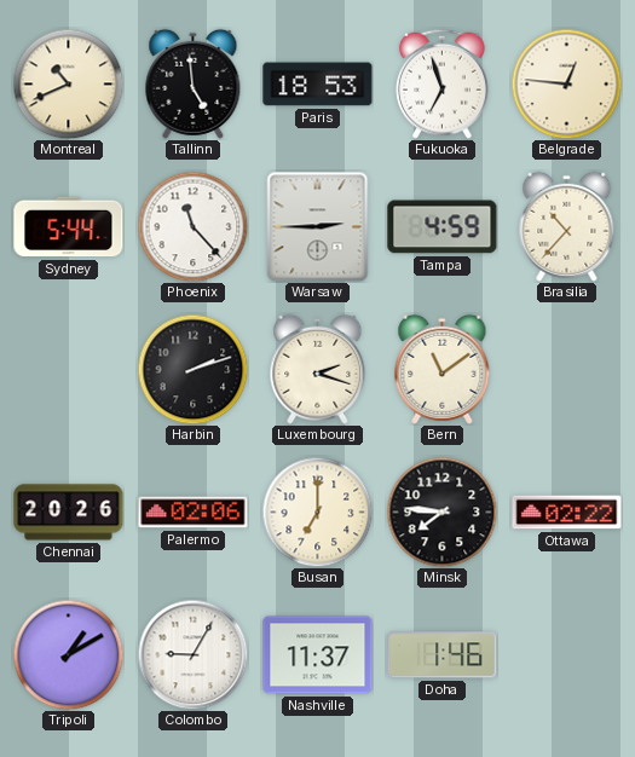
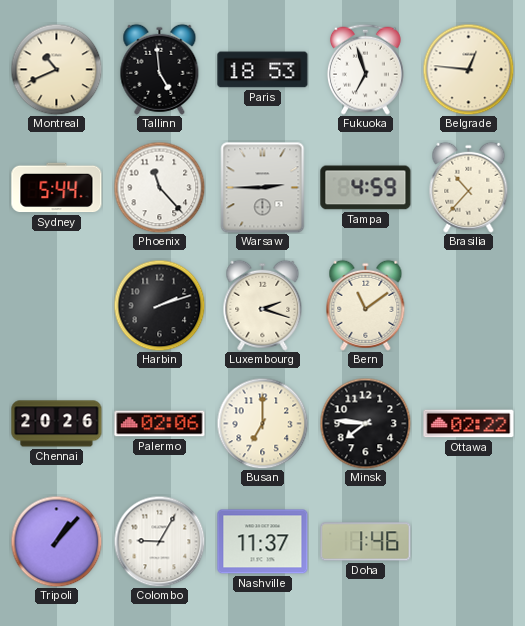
Tripoli: 1:10 -> 1:07
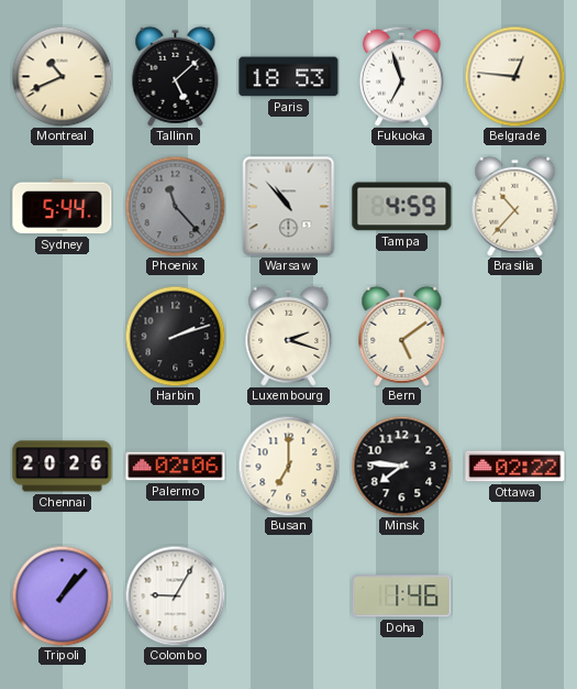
Tallinn: 4:59 -> 5:08
Phoenix dial: white -> grey
Warsaw: 2:45 -> 10:53
Bern: 11:09 -> 5:09
Nashville: 11:37 -> none
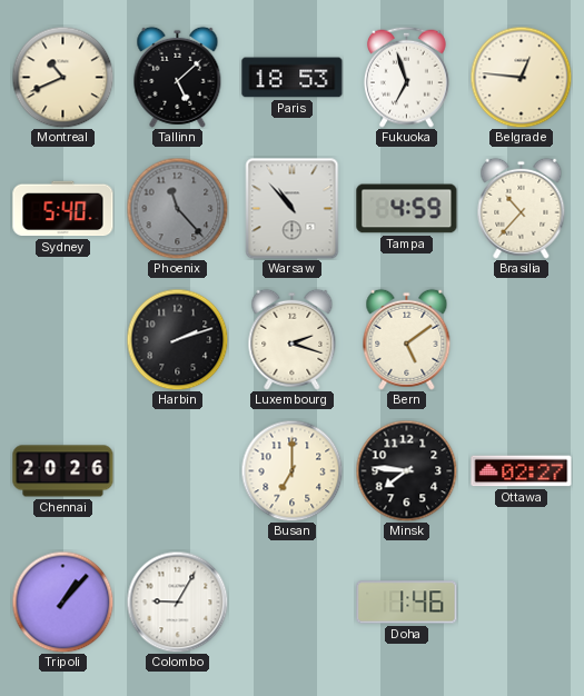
Sydney: 5:44 -> 5:40
Palermo: 02:06 -> none
Ottawa: 02:22 -> 02:27
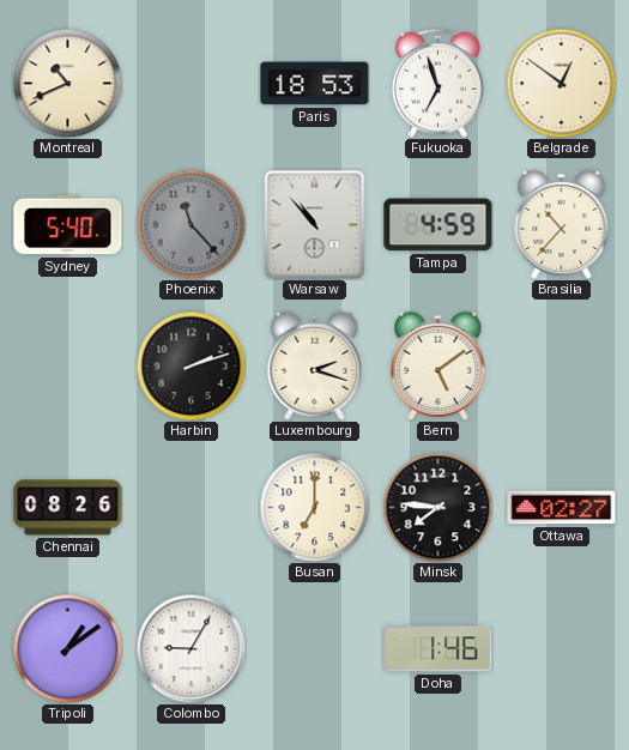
Tallinn: 5:08 -> none
Belgrade: 12:46 -> 12:51
Chennai: 20:26 -> 08:26
Tripoli: 1:07 -> 1:09
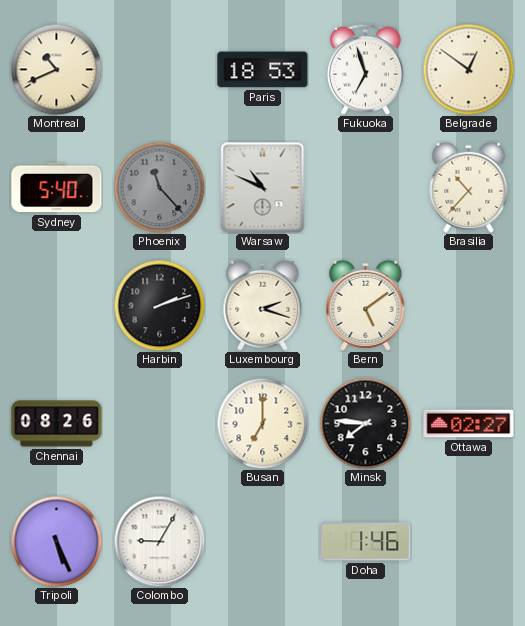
Warsaw: 10:53 -> 10:49
Tampa: 4:59 -> none
Tripoli: 1:09 -> 5:26
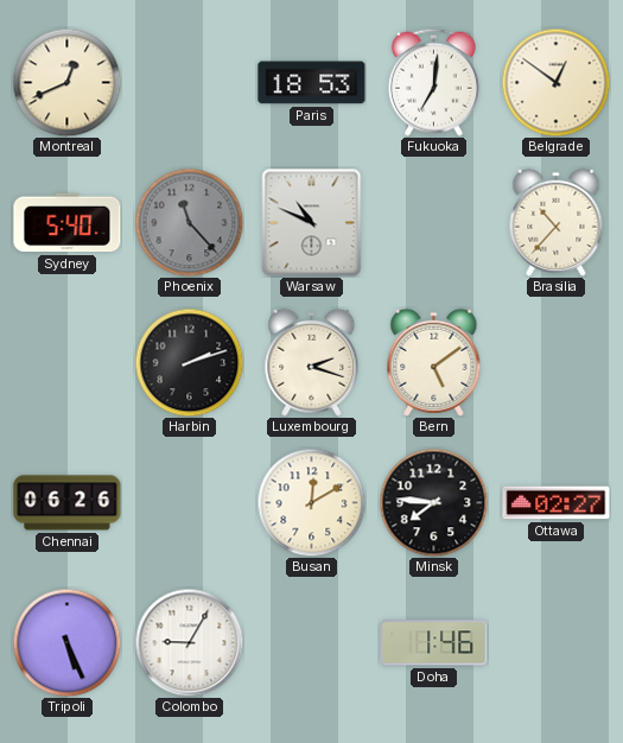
Montreal: 10:41 -> 12:41
Fukuoka: 6:57 -> 7:01
Chennai: 08:26 -> 06:26
Busan: 7:00 -> 12:10
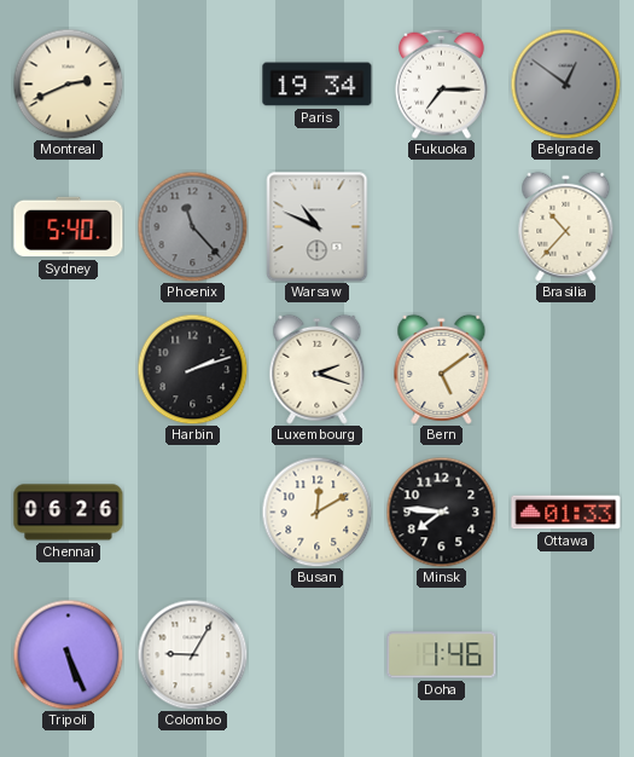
Montreal: 12:41 -> 2:41
Paris: 18:53 -> 19:34
Fukuoka: 7:01 -> 7:15
Belgrade dial: cream -> grey
Ottawa: 02:27 -> 01:33
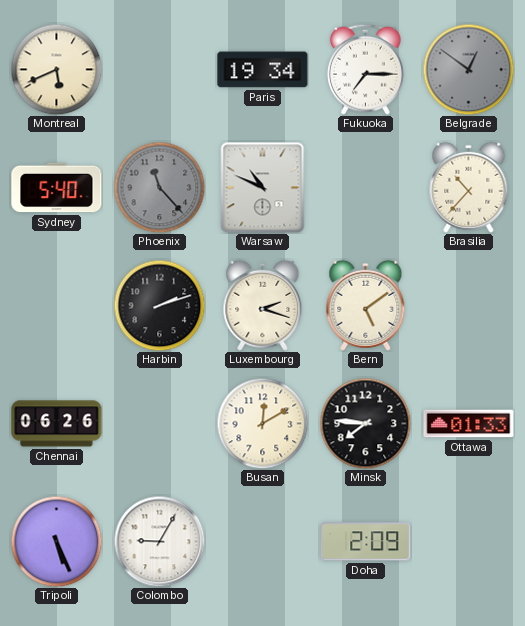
Montreal: 2:41 -> 5:41
Doha: 1:46 -> 2:09
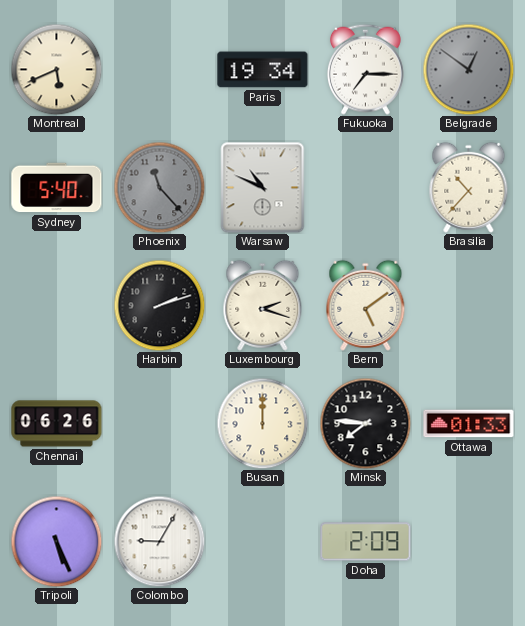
Busan: 12:10 -> 12:00
